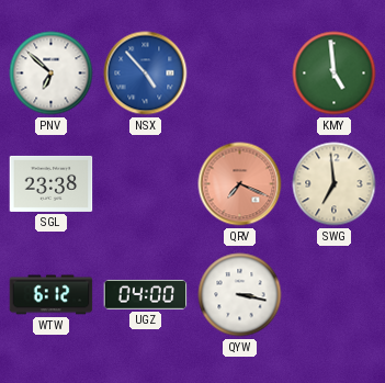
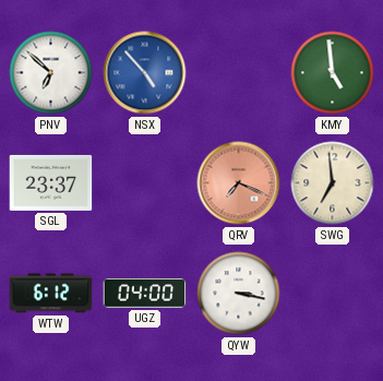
SGL: 23:38 -> 23:37
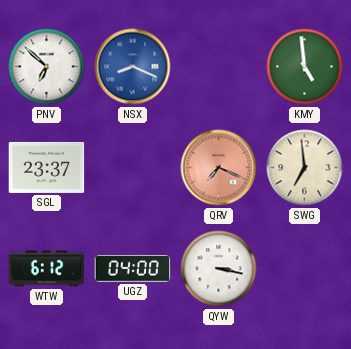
NSX: 4:53 -> 8:19
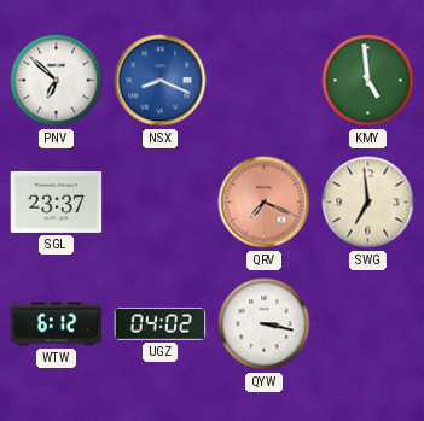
UGZ: 04:00 -> 04:02
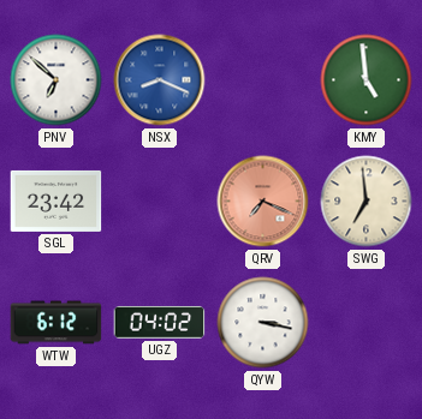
SGL: 23:37 -> 23:42
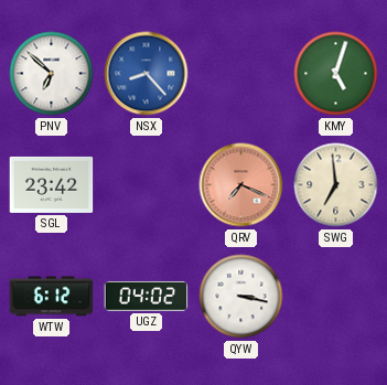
NSX: 8:19 -> 8:23
KMY: 4:59 -> 5:03
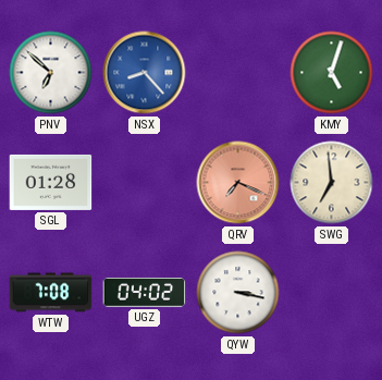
SGL: 23:42 -> 01:28
WTW: 6:12 -> 7:08
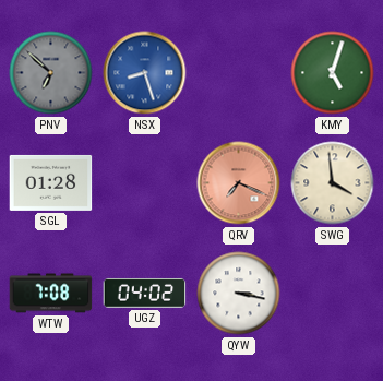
PNV dial: white -> grey
NSX: 8:23 -> 8:27
SWG: 6:59 -> 3:59
